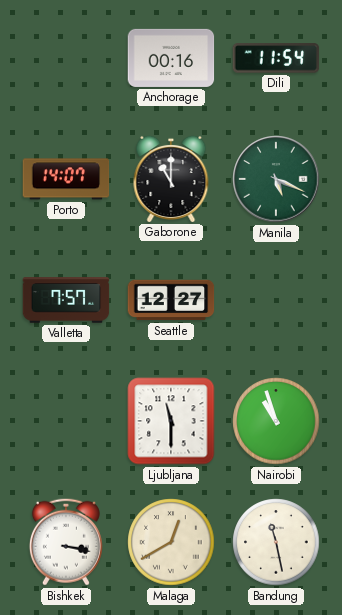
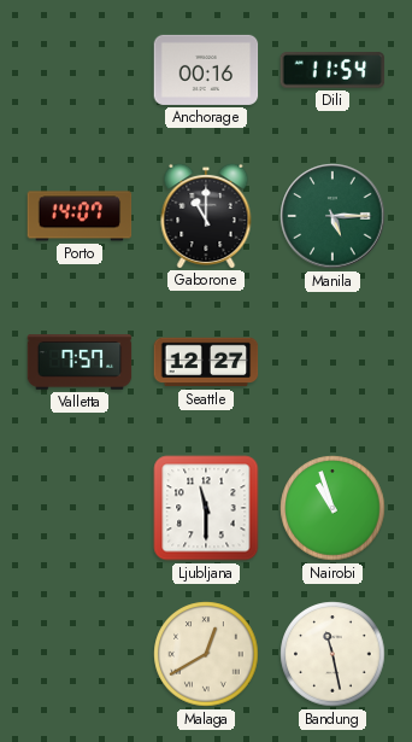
Manila: 5:19 -> 5:15
Bishkek: 3:17 -> none
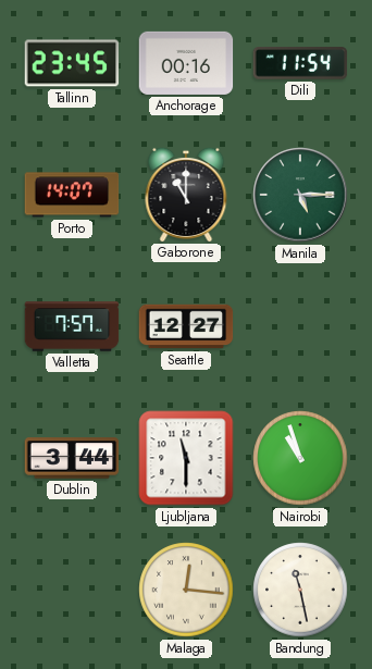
Tallinn: none -> 23:45
Dublin: none -> 3:44
Malaga: 12:40 -> 12:16
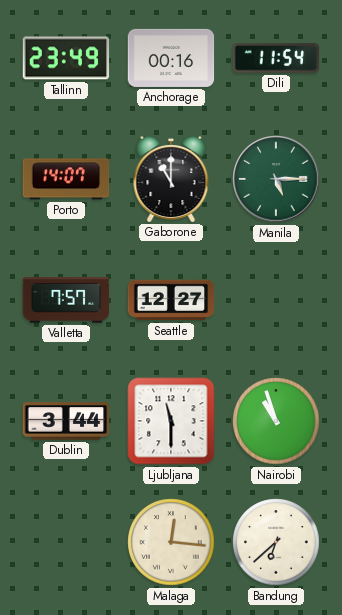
Tallinn: 23:45 -> 23:49
Bandung: 11:28 -> 6:38
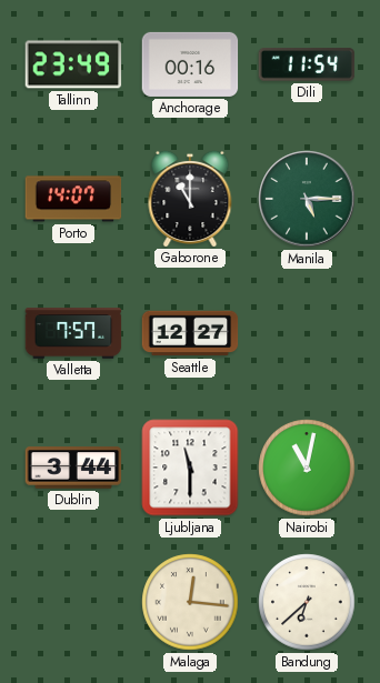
Nairobi: 10:57 -> 11:02
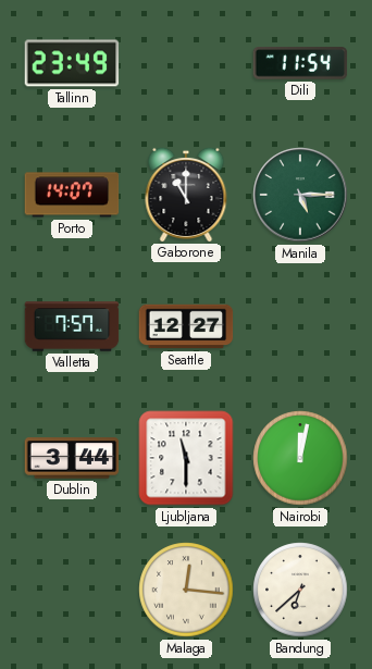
Anchorage: 00:16 -> none
Nairobi: 11:02 -> 12:02
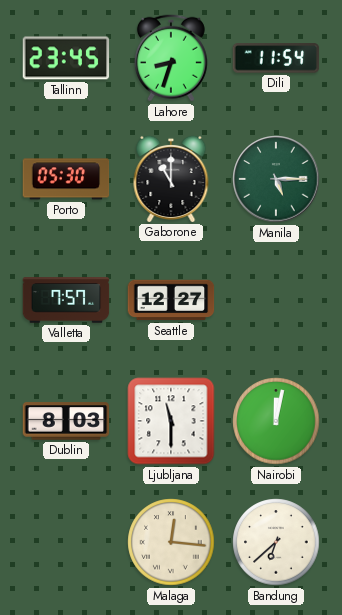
Tallinn: 23:49 -> 23:45
Lahore: none -> 8:33
Porto: 14:07 -> 05:30
Dublin: 3:44 -> 8:03
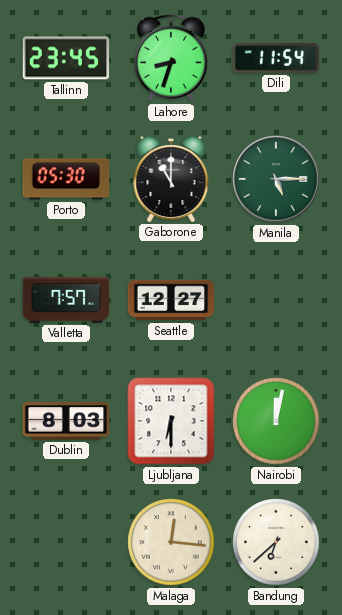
Ljubljana: 11:30 -> 6:30
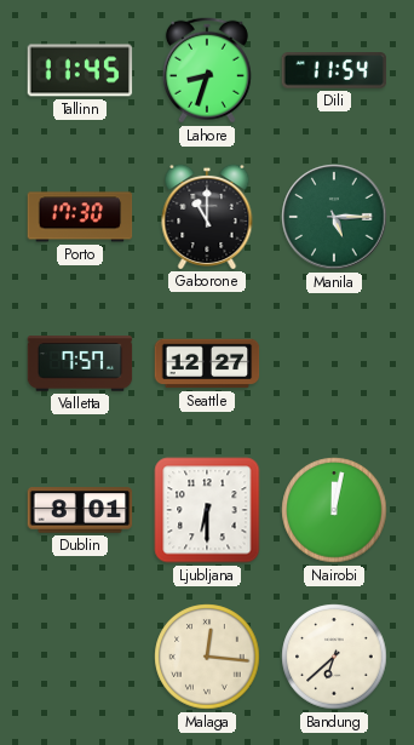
Tallinn: 23:45 -> 11:45
Porto: 05:30 -> 17:30
Dublin: 8:03 -> 8:01
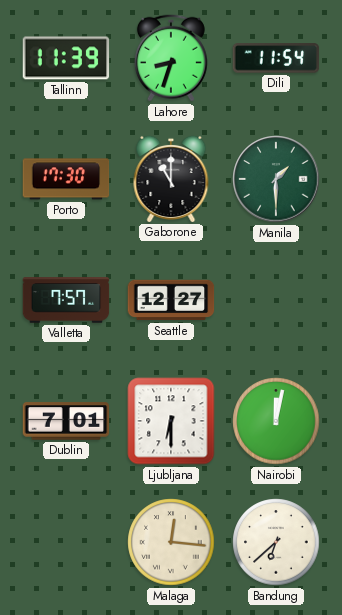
Tallinn: 11:45 -> 11:39
Manila: 5:15 -> 1:30
Dublin: 8:01 -> 7:01
